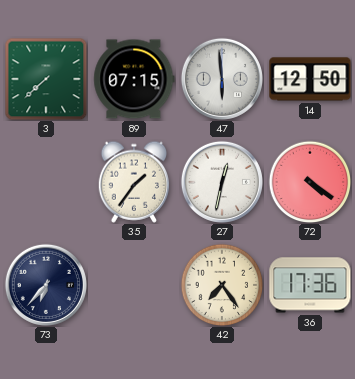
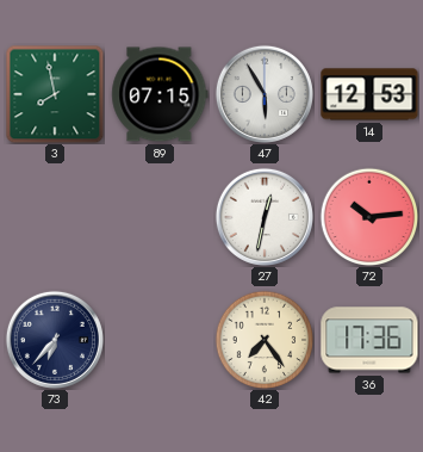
3: 7:38 -> 7:58
47: 5:59 -> 5:55
14: 12:50 -> 12:53
35: 1:36 -> none
72: 4:21 -> 10:14
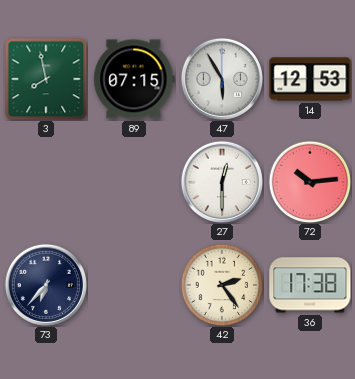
27: 12:32 -> 12:30
42: 7:24 -> 2:24
36: 17:36 -> 17:38
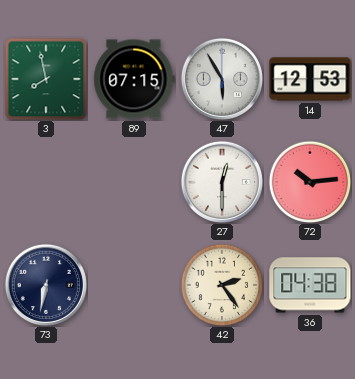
73: 6:37 -> 6:32
36: 17:38 -> 04:38
